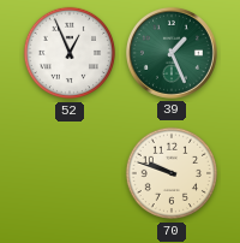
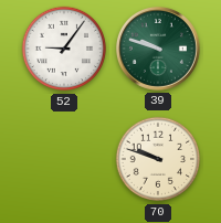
52: 12:56 -> 9:06
39: 1:26 -> 9:48
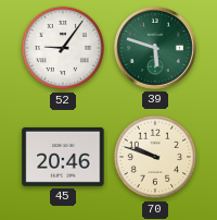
39: 9:48 -> 5:48
45: none -> 20:46
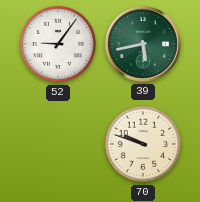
39: 5:48 -> 5:43
45: 20:46 -> none
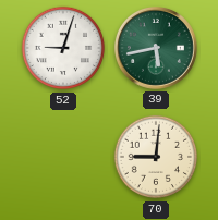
52: 9:06 -> 9:03
70: 9:48 -> 9:01
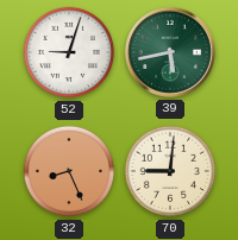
32: none -> 8:26
